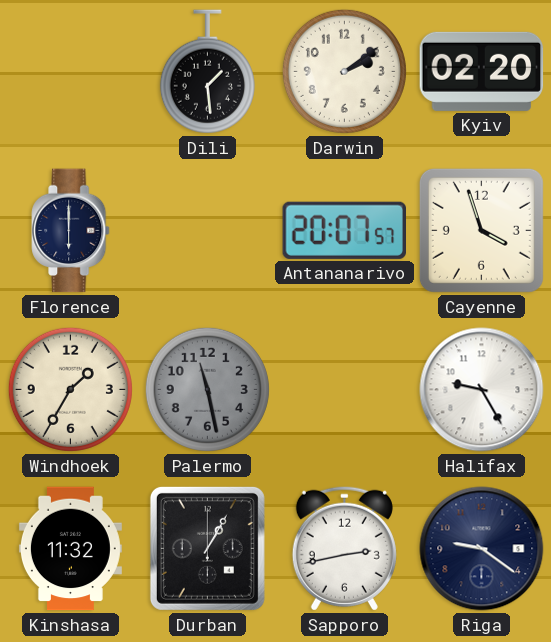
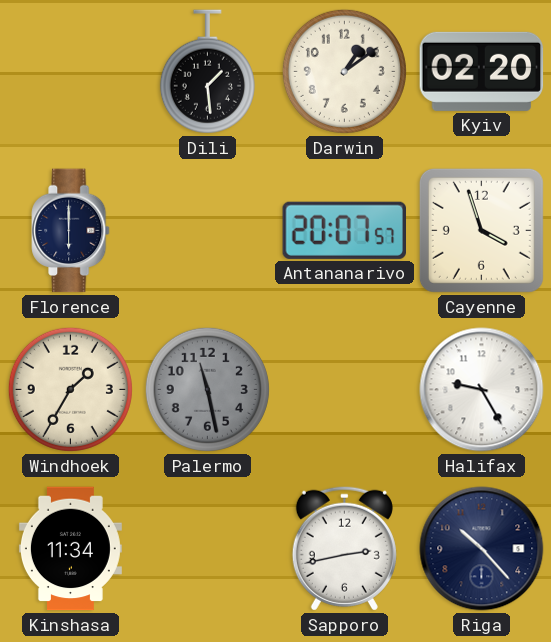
Darwin: 2:09 -> 1:09
Kinshasa: 11:32 -> 11:34
Durban: 1:05 -> none
Riga: 9:21 -> 10:23
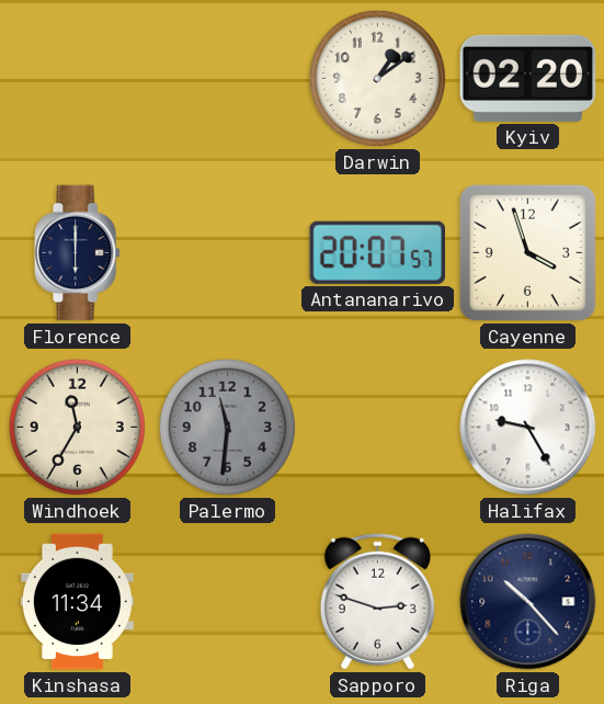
Dili: 1:29 -> none
Windhoek: 1:35 -> 11:35
Palermo: 11:28 -> 11:31
Sapporo: 2:43 -> 2:48
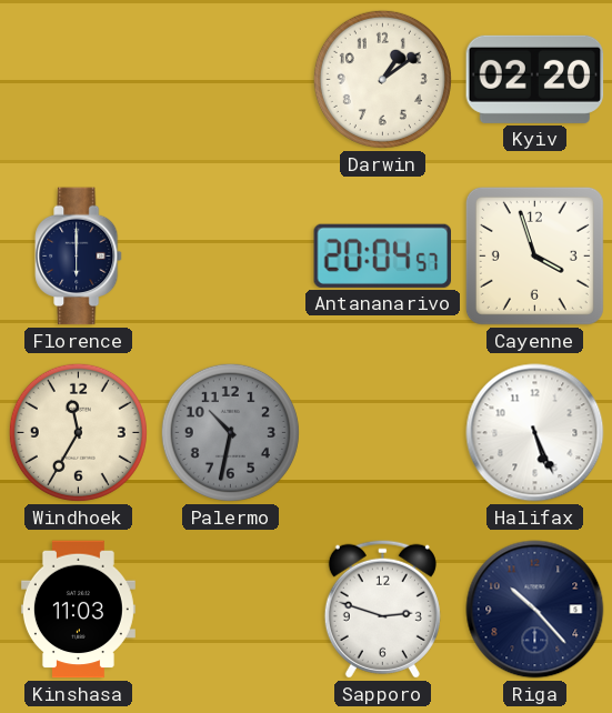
Antananarivo: 20:07 -> 20:04
Palermo: 11:31 -> 10:32
Halifax: 9:25 -> 5:26
Kinshasa: 11:34 -> 11:03
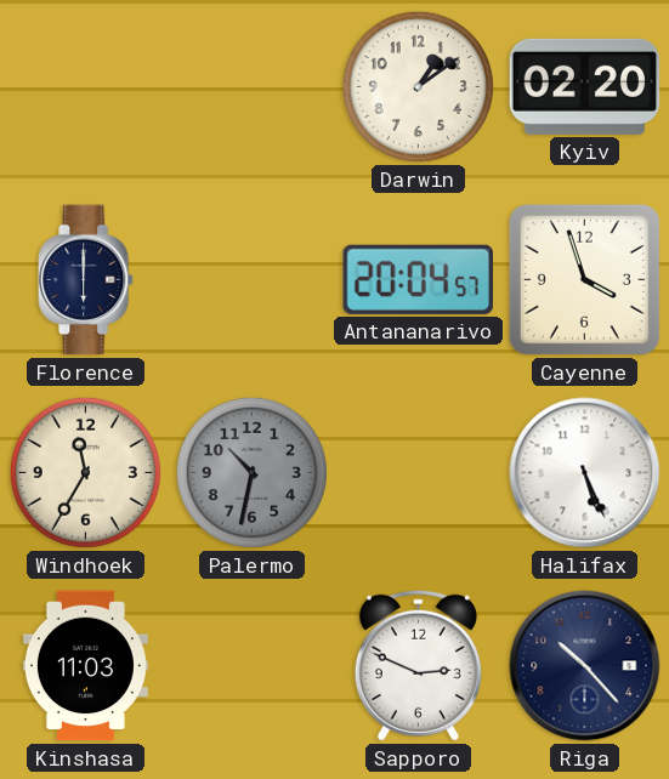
Sapporo: 2:48 -> 2:49
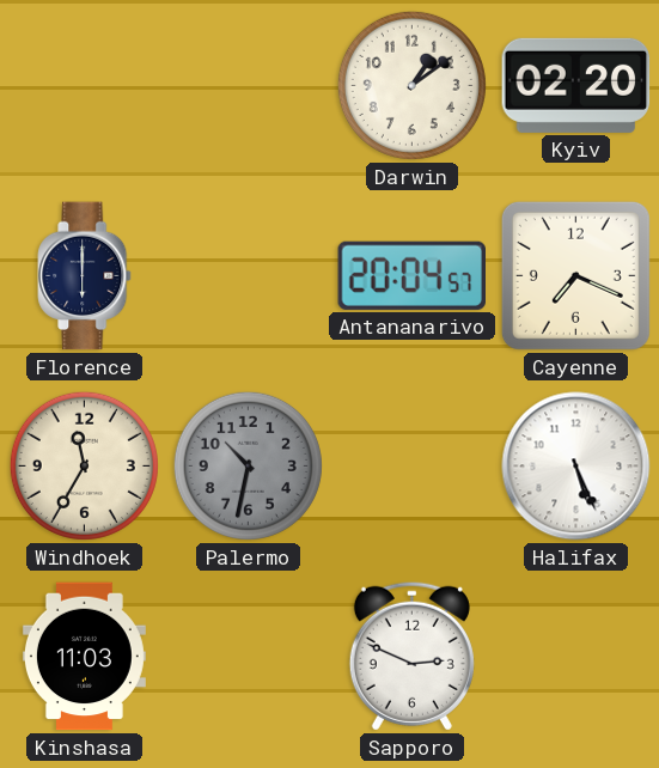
Cayenne: 3:57 -> 7:19
Riga: 10:23 -> none
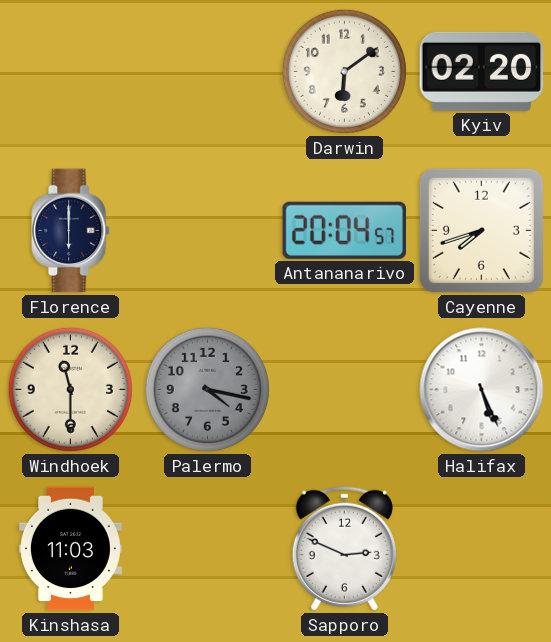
Darwin: 1:09 -> 6:09
Cayenne: 7:19 -> 7:42
Windhoek: 11:35 -> 11:30
Palermo: 10:32 -> 4:17
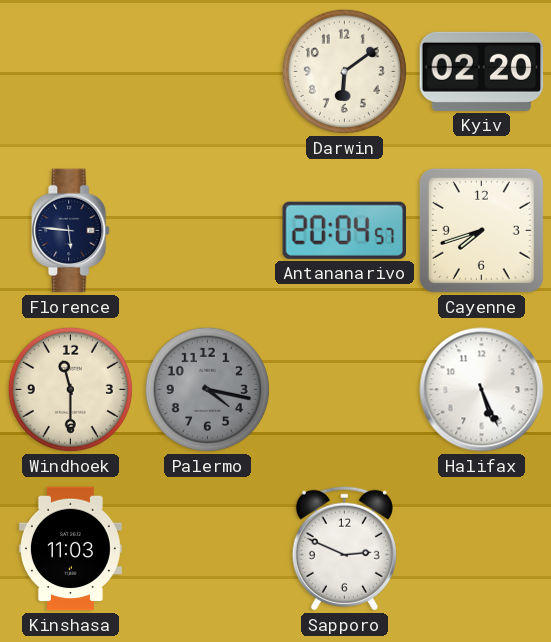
Florence: 6:00 -> 5:46
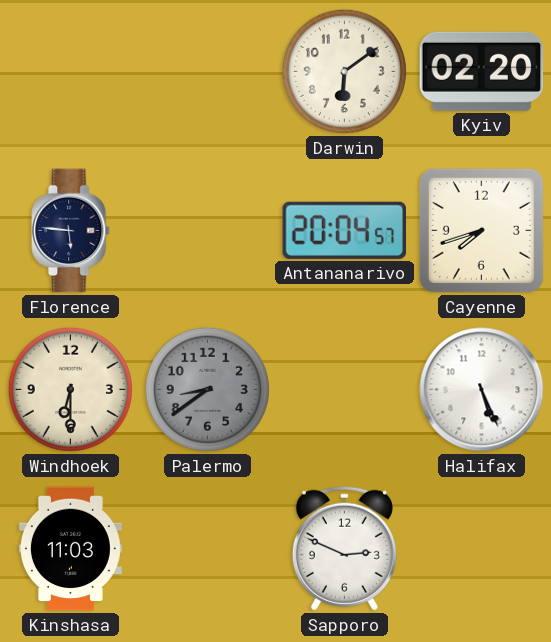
Windhoek: 11:30 -> 6:30
Palermo: 4:17 -> 8:39
